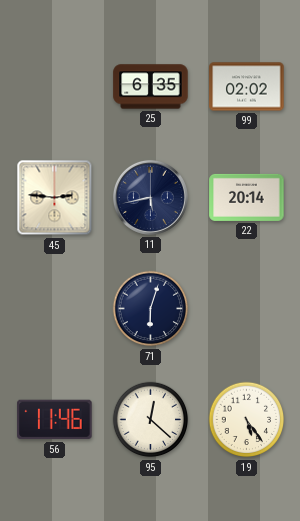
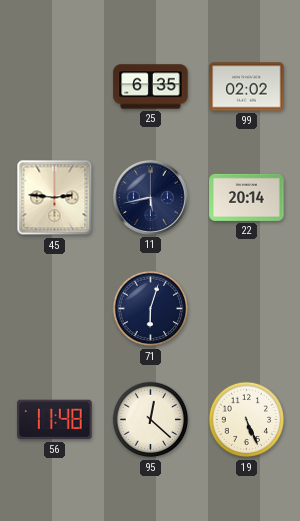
56: 11:46 -> 11:48
19: 5:24 -> 5:26
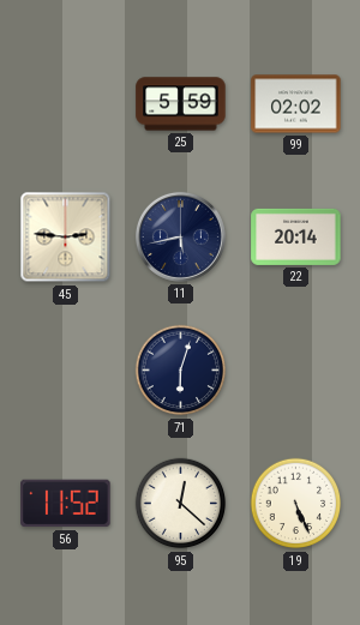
25: 6:35 -> 5:59
56: 11:48 -> 11:52
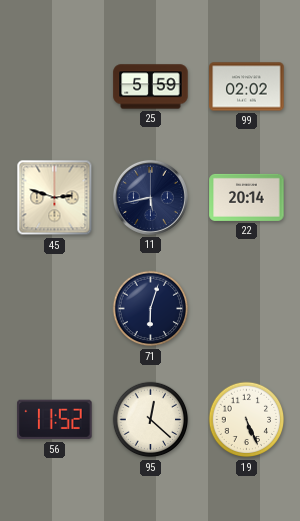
45: 2:46 -> 2:48
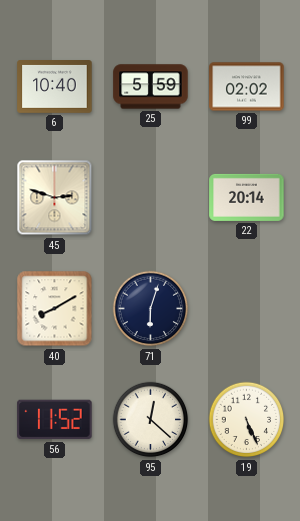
6: none -> 10:40
11: 5:43 -> none
40: none -> 8:10
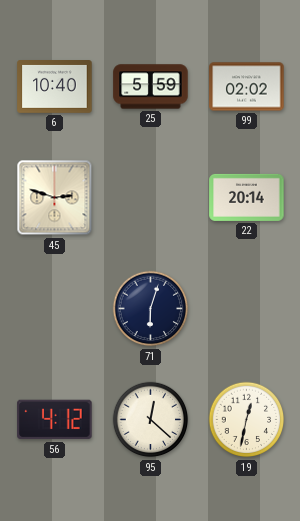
40: 8:10 -> none
56: 11:52 -> 4:12
19: 5:26 -> 12:32
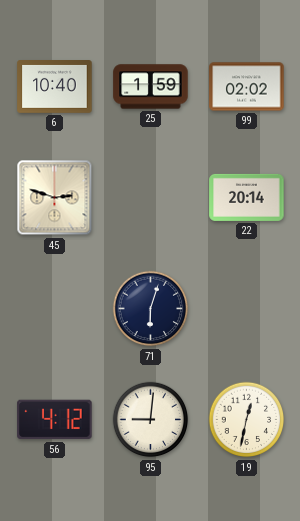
25: 5:59 -> 1:59
95: 12:22 -> 9:01
